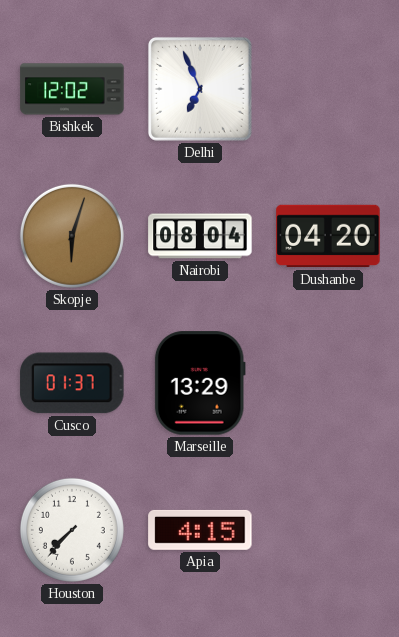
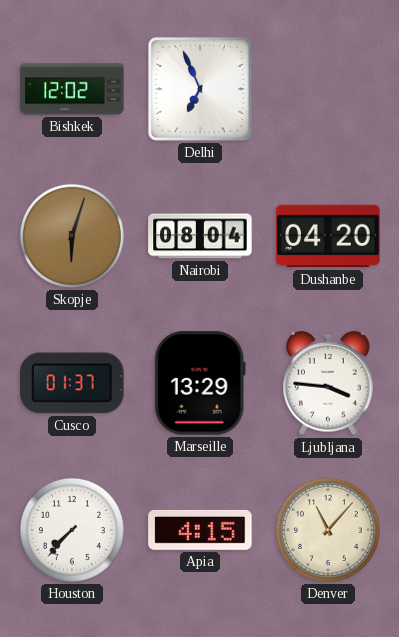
Ljubljana: none -> 3:46
Denver: none -> 11:07
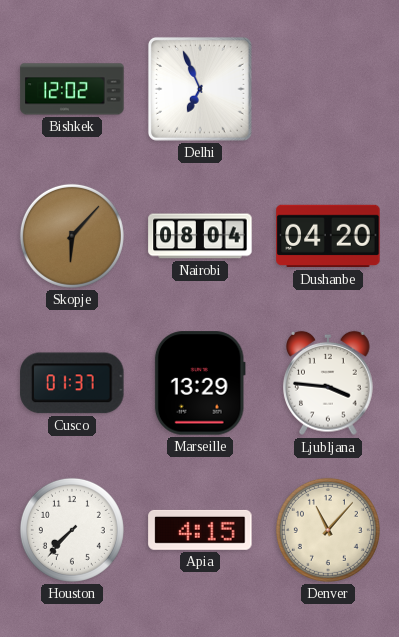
Skopje: 6:03 -> 6:07
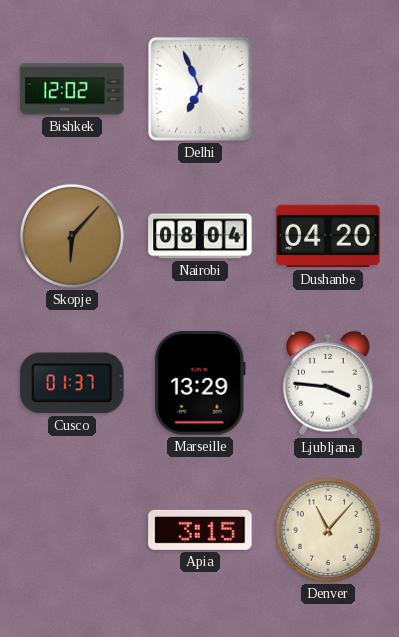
Houston: 7:37 -> none
Apia: 4:15 -> 3:15
